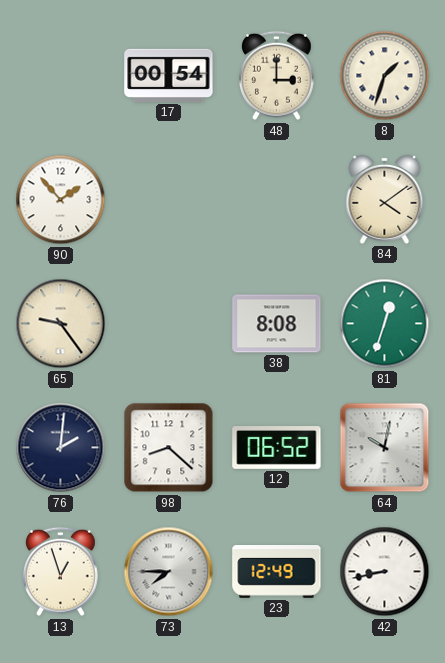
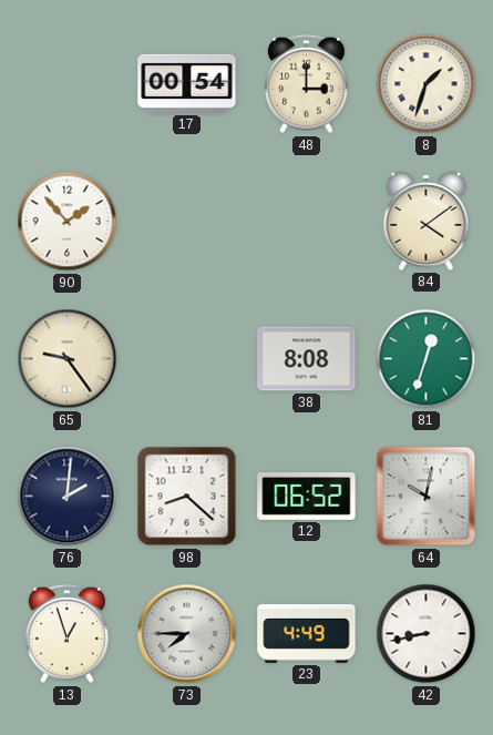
23: 12:49 -> 4:49
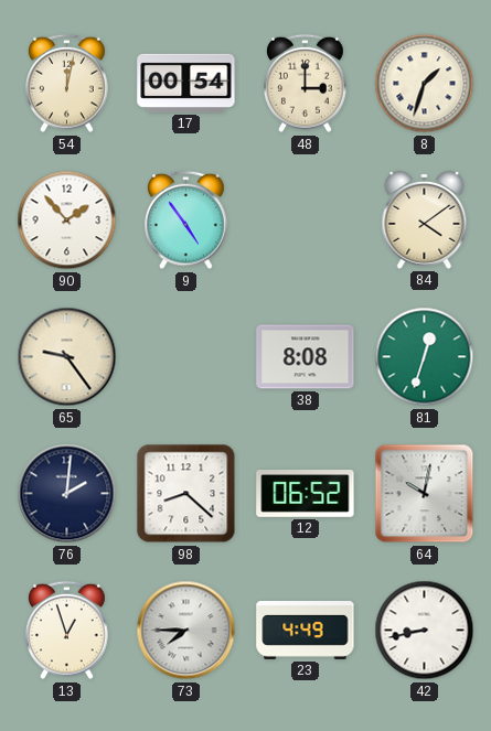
54: none -> 12:02
9: none -> 4:54
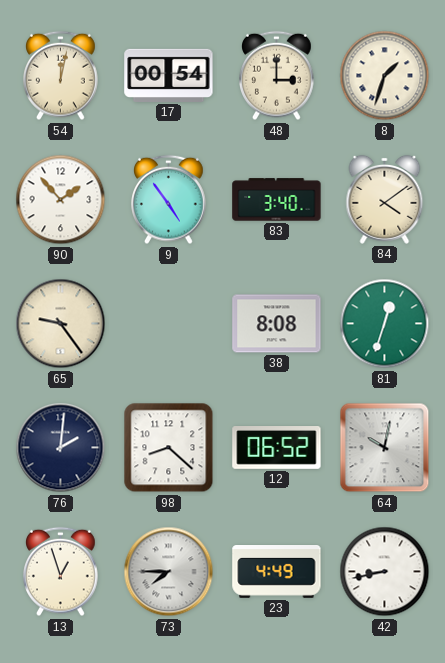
83: none -> 3:40
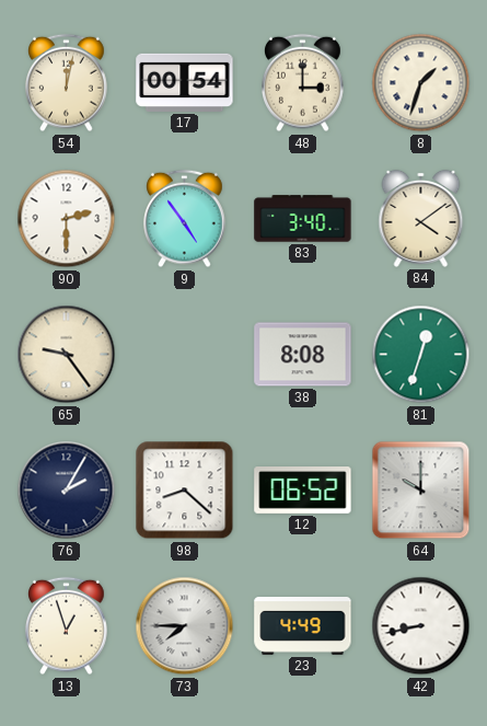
90: 1:53 -> 2:30
76: 2:01 -> 2:05
64: 10:02 -> 10:00
